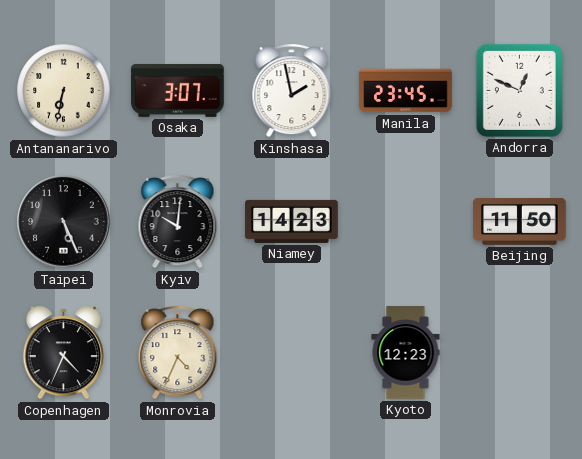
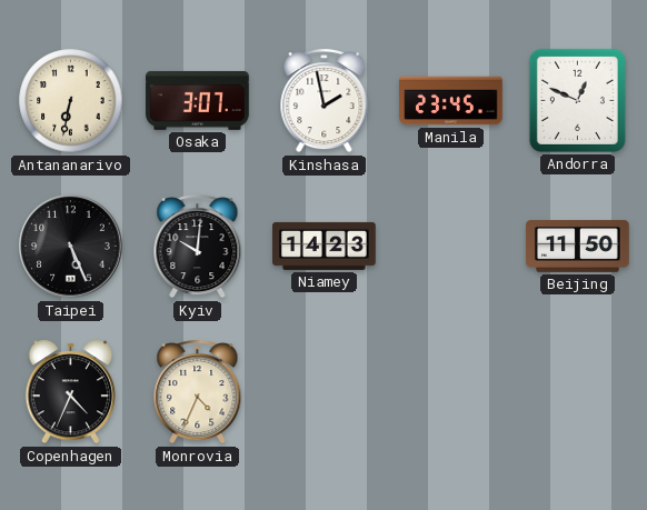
Kyoto: 12:23 -> none
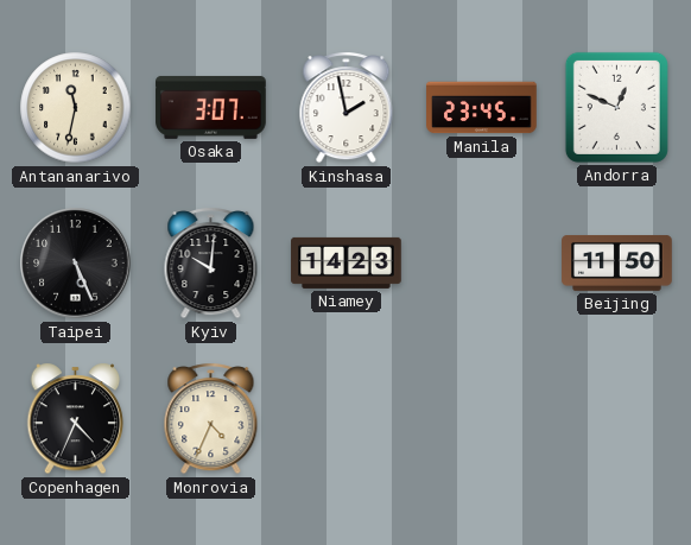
Antananarivo: 6:32 -> 11:32
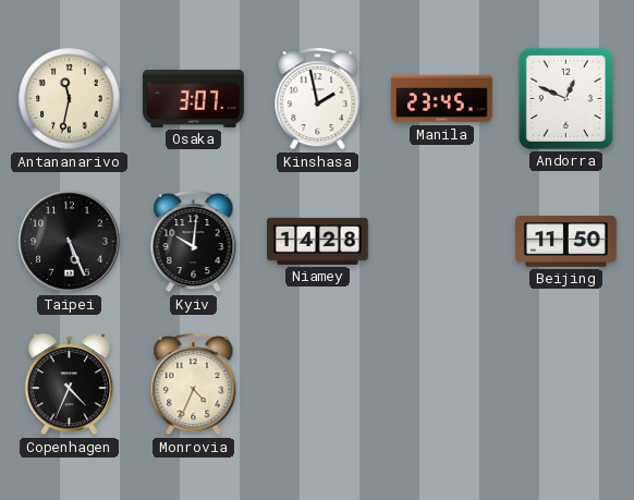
Niamey: 14:23 -> 14:28
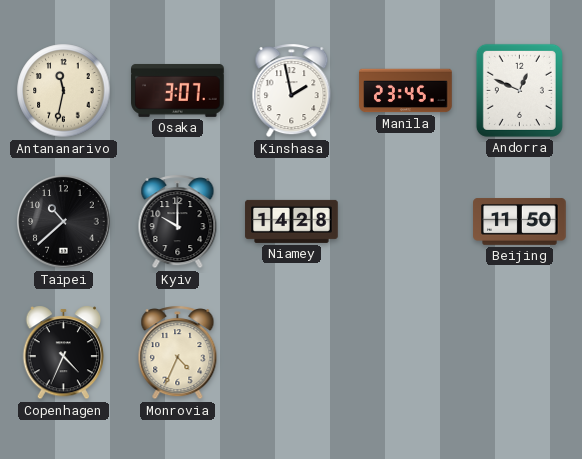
Taipei: 5:26 -> 10:38
Kyiv: 10:01 -> 10:00
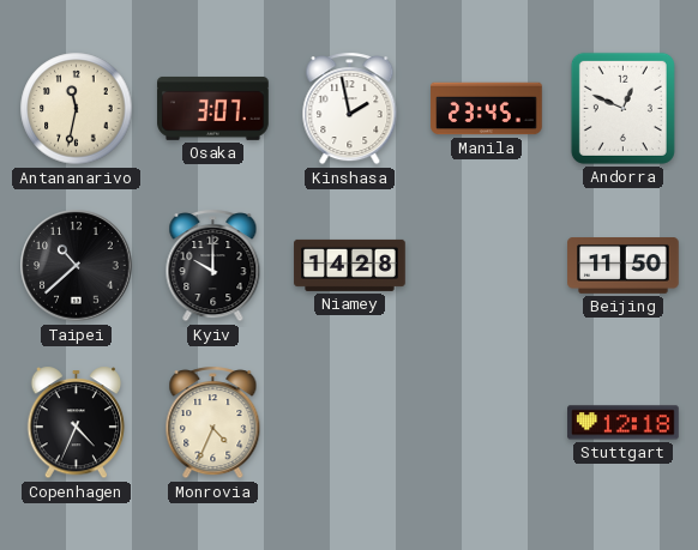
Stuttgart: none -> 12:18
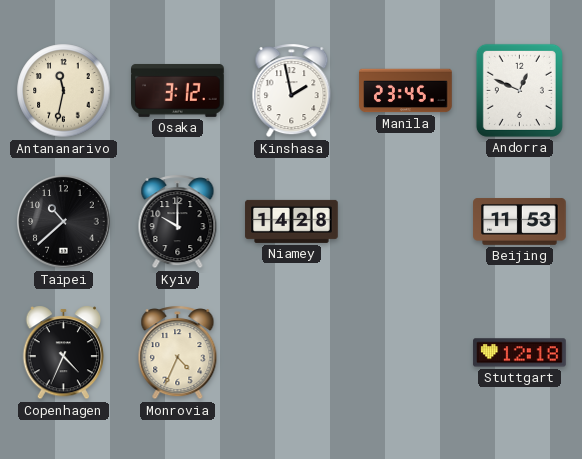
Osaka: 3:07 -> 3:12
Beijing: 11:50 -> 11:53
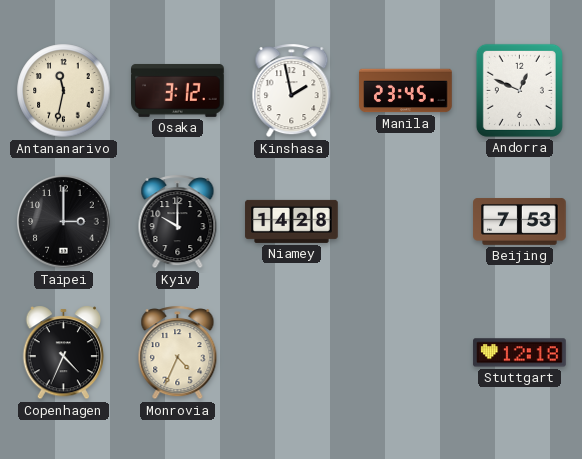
Taipei: 10:38 -> 3:00
Beijing: 11:53 -> 7:53
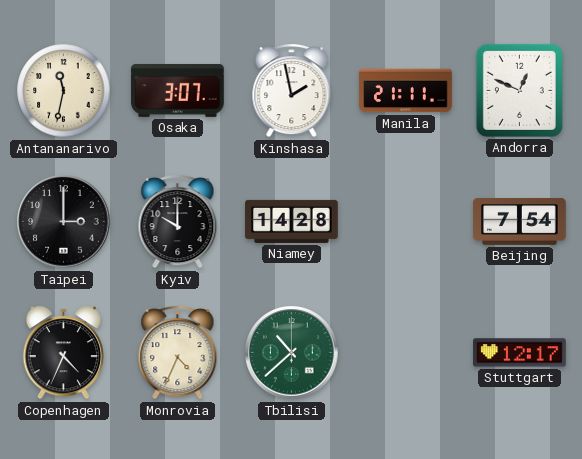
Osaka: 3:12 -> 3:07
Manila: 23:45 -> 21:11
Beijing: 7:53 -> 7:54
Tbilisi: none -> 10:38
Stuttgart: 12:18 -> 12:17
